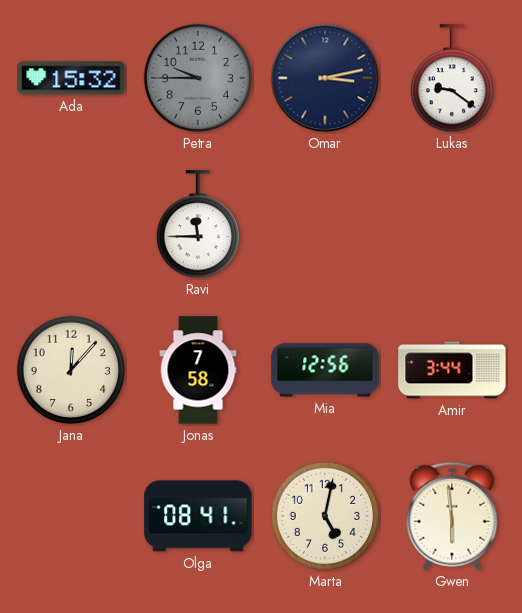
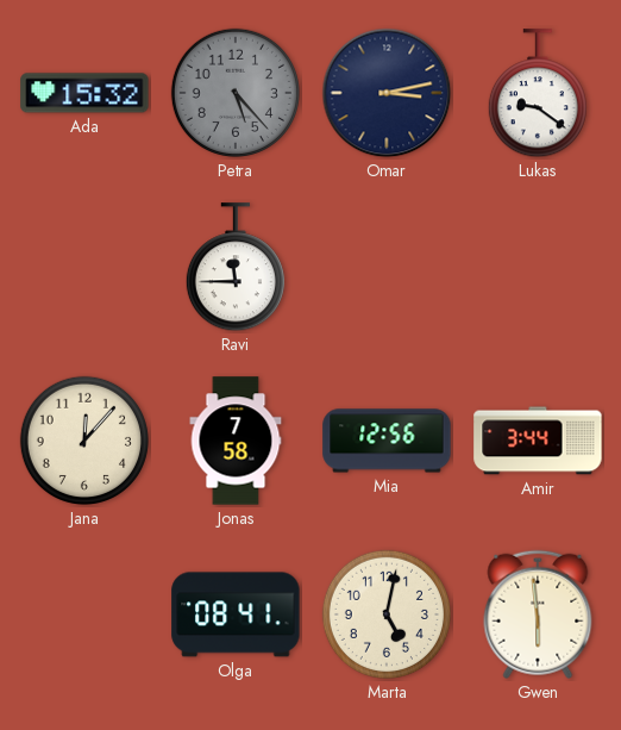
Petra: 9:45 -> 5:23
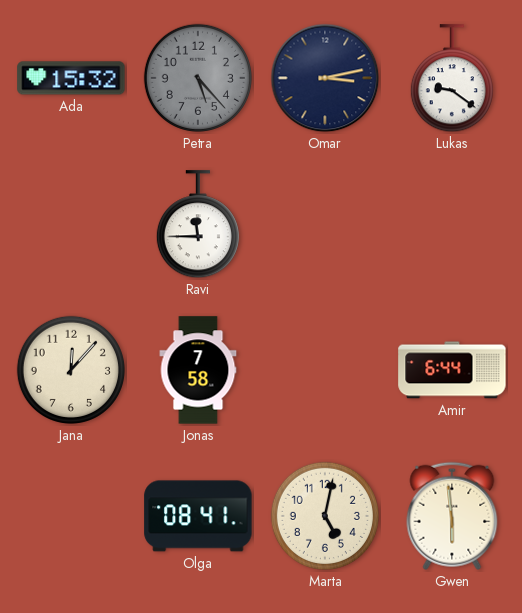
Mia: 12:56 -> none
Amir: 3:44 -> 6:44
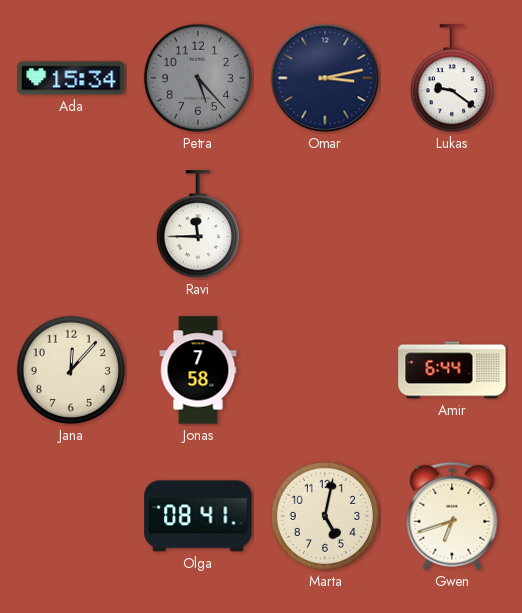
Ada: 15:32 -> 15:34
Gwen: 5:59 -> 6:42
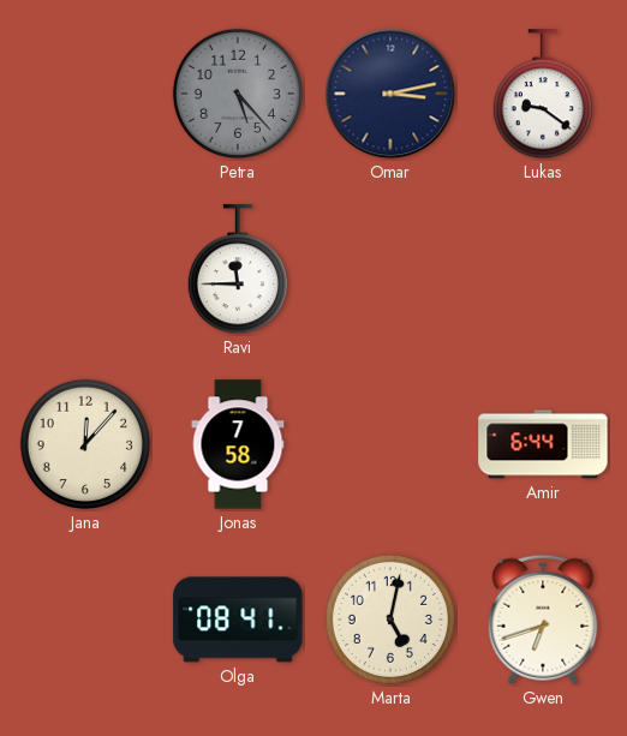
Ada: 15:34 -> none
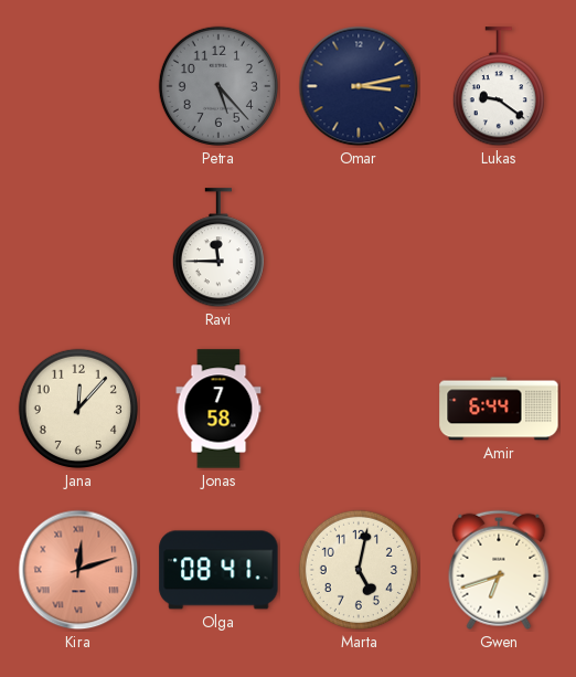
Kira: none -> 12:12
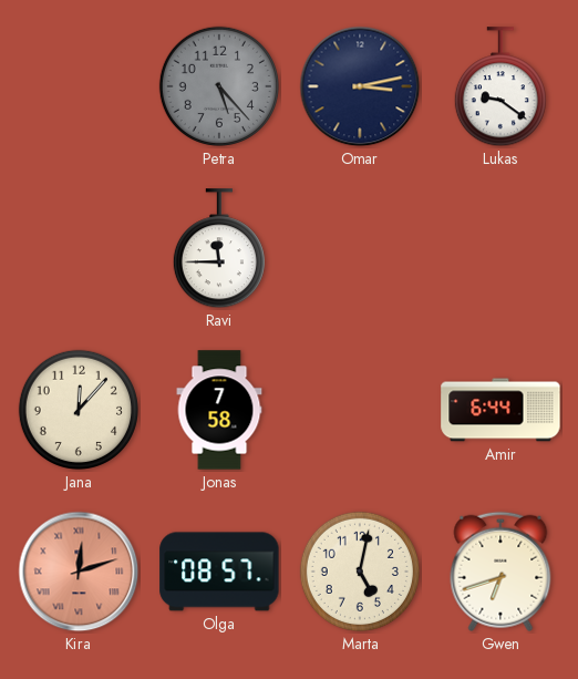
Olga: 08:41 -> 08:57
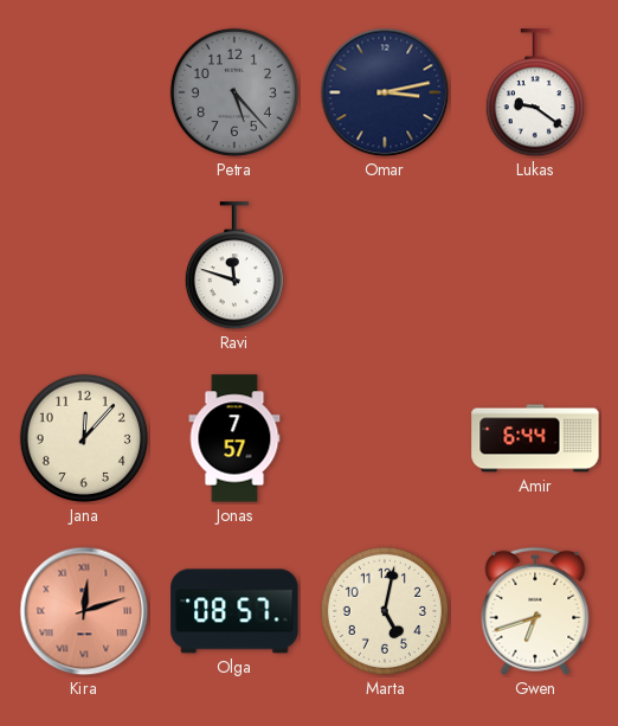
Ravi: 11:45 -> 11:48
Jonas: 7:58 -> 7:57
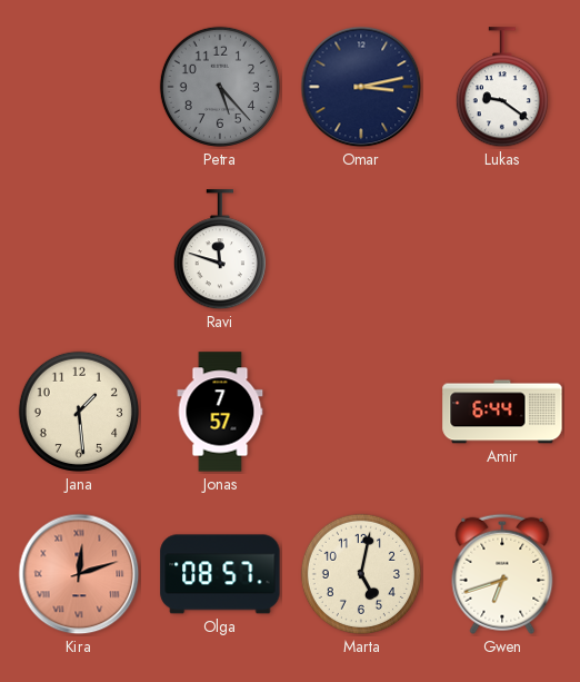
Jana: 12:07 -> 1:29
